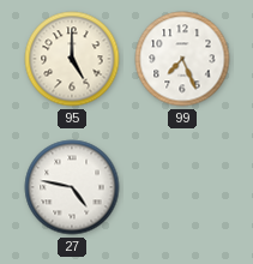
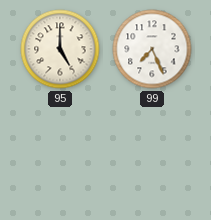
27: 4:47 -> none
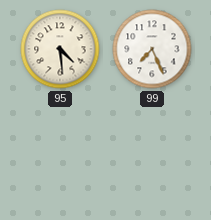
95: 5:00 -> 4:29
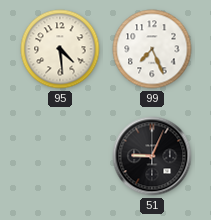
51: none -> 9:04
